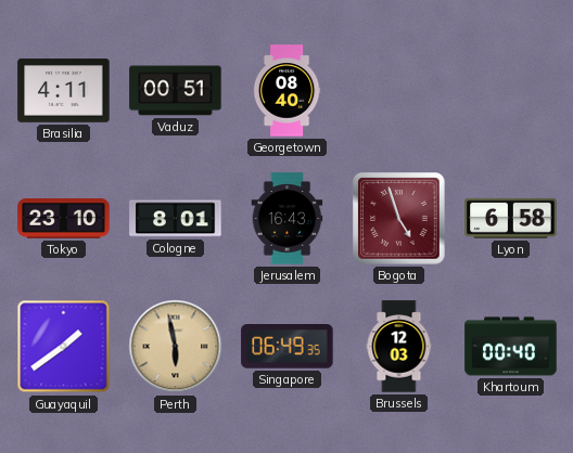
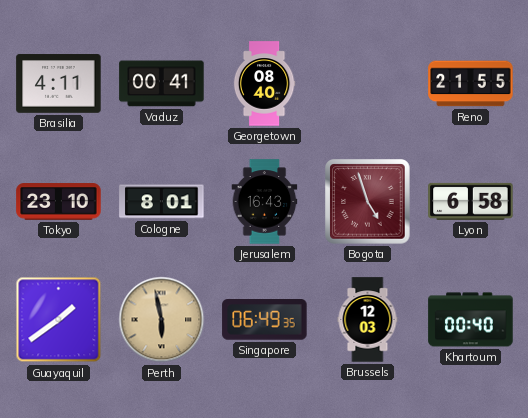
Vaduz: 00:51 -> 00:41
Reno: none -> 21:55
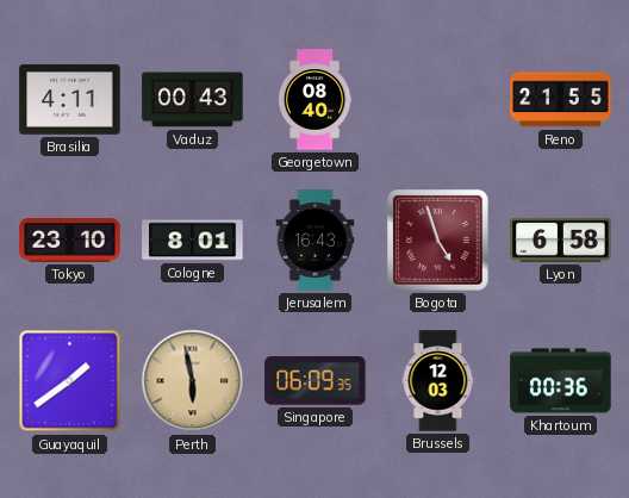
Vaduz: 00:41 -> 00:43
Singapore: 06:49 -> 06:09
Khartoum: 00:40 -> 00:36
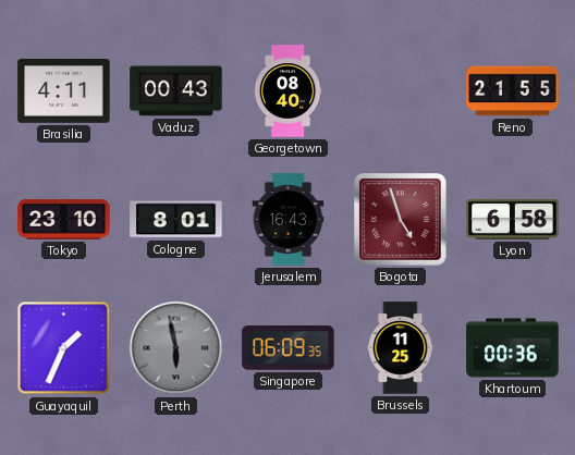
Guayaquil: 1:39 -> 1:34
Perth dial: champagne -> grey
Brussels: 12:03 -> 11:25
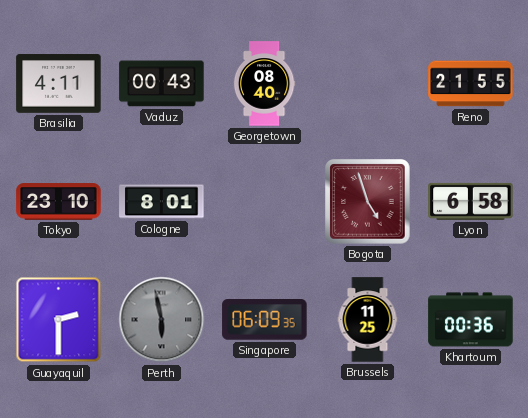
Jerusalem: 16:43 -> none
Guayaquil: 1:34 -> 2:30
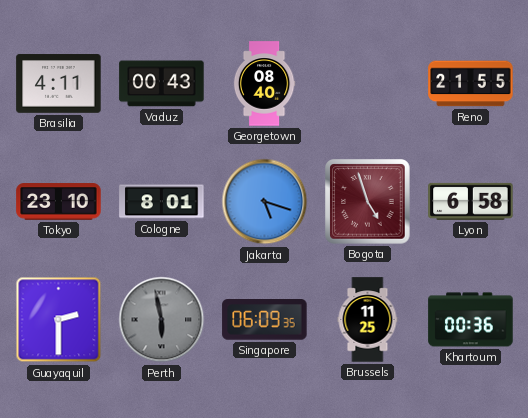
Jakarta: none -> 5:18
